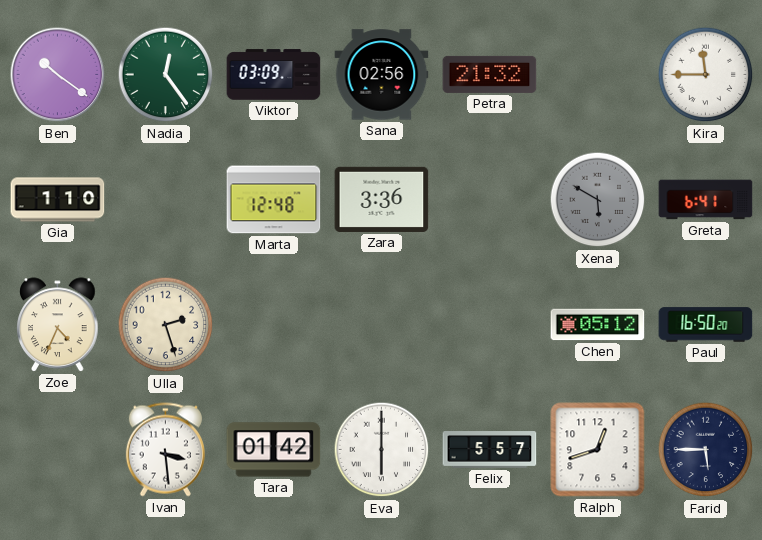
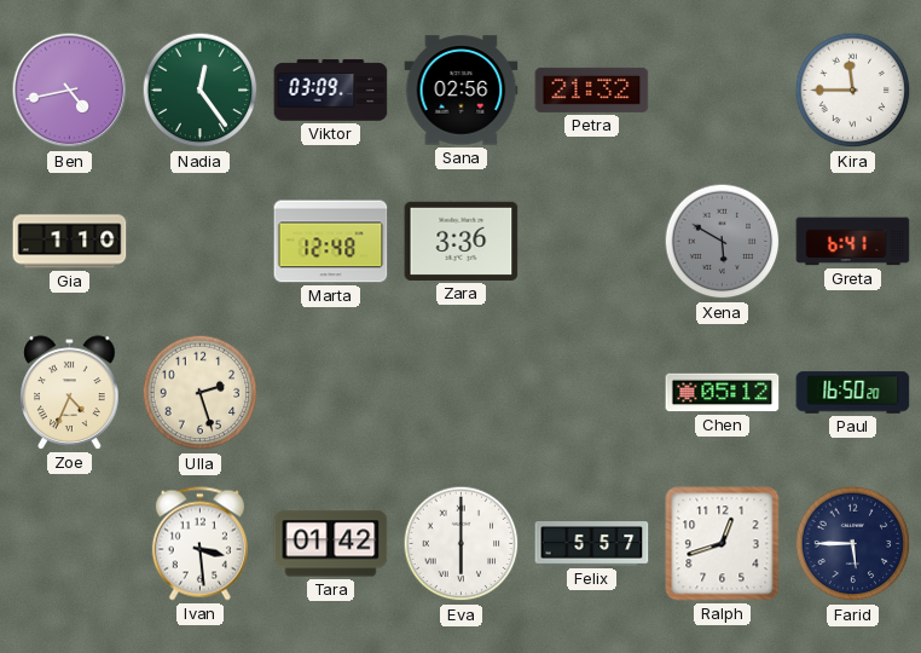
Ben: 10:21 -> 4:43
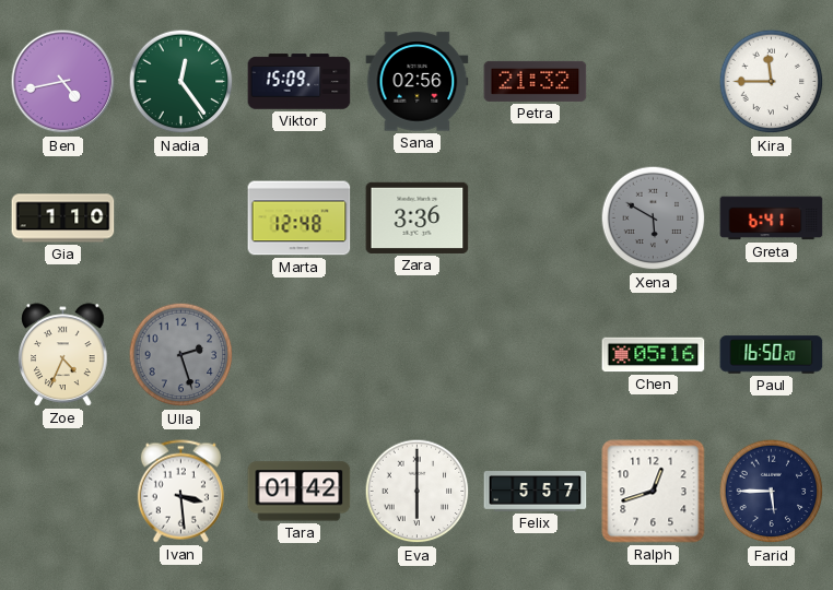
Viktor: 03:09 -> 15:09
Ulla dial: cream -> grey
Chen: 05:12 -> 05:16
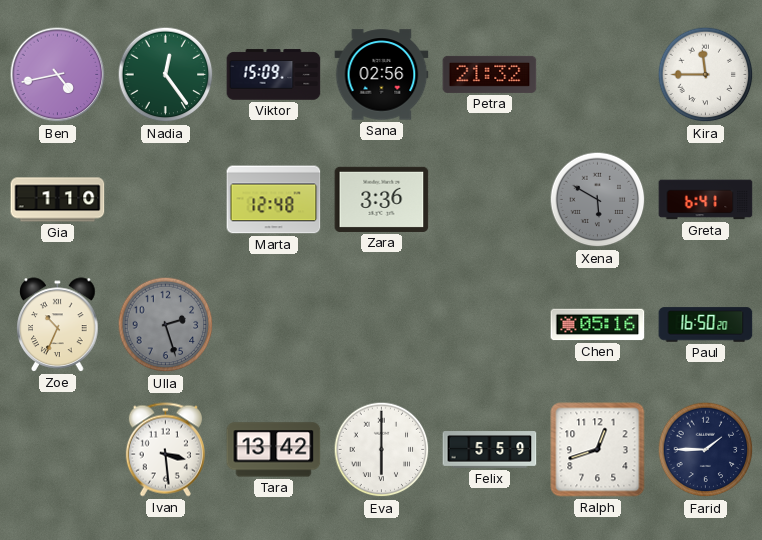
Zoe: 4:34 -> 10:34
Tara: 01:42 -> 13:42
Felix: 5:57 -> 5:59
Farid: 5:45 -> 1:45
